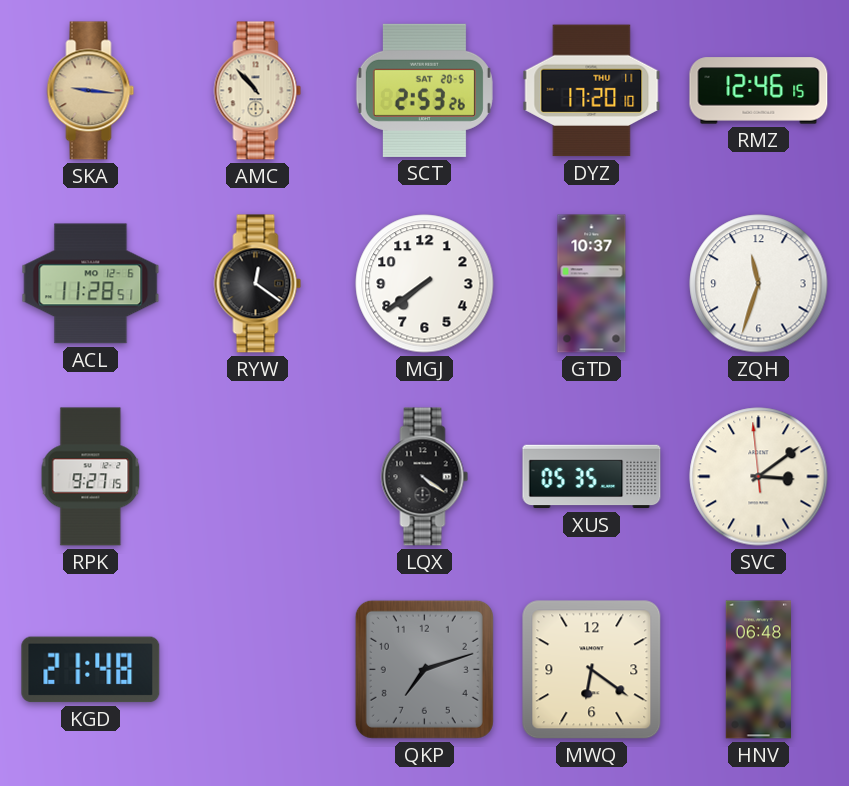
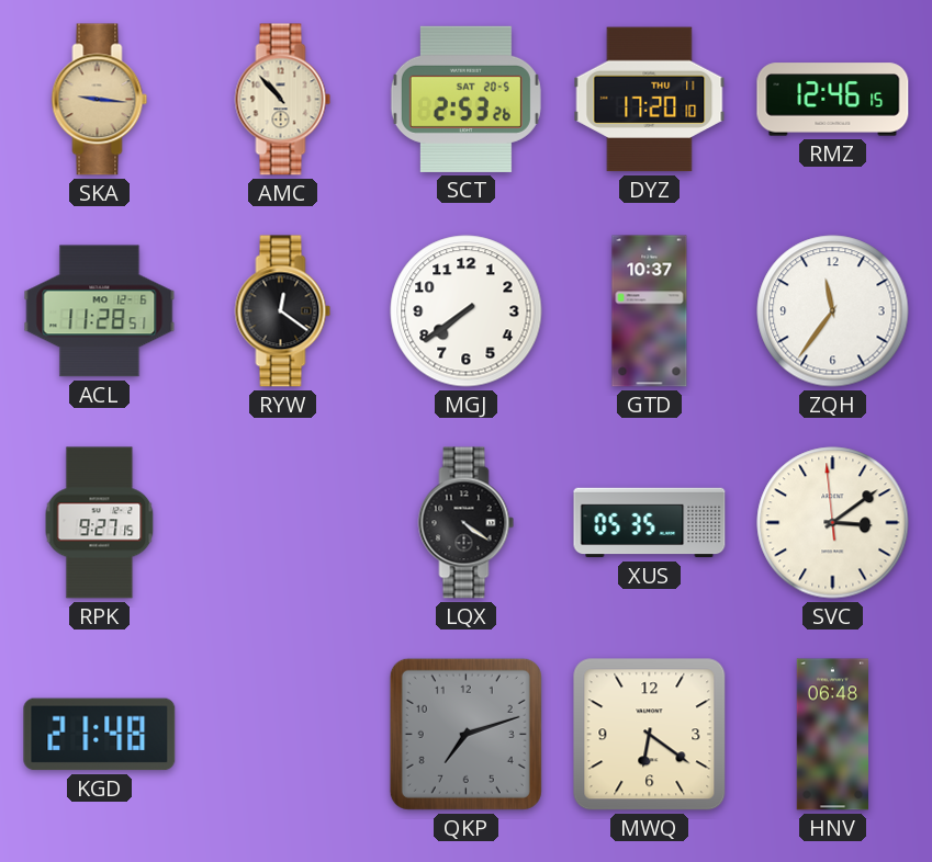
ZQH: 11:33 -> 11:36
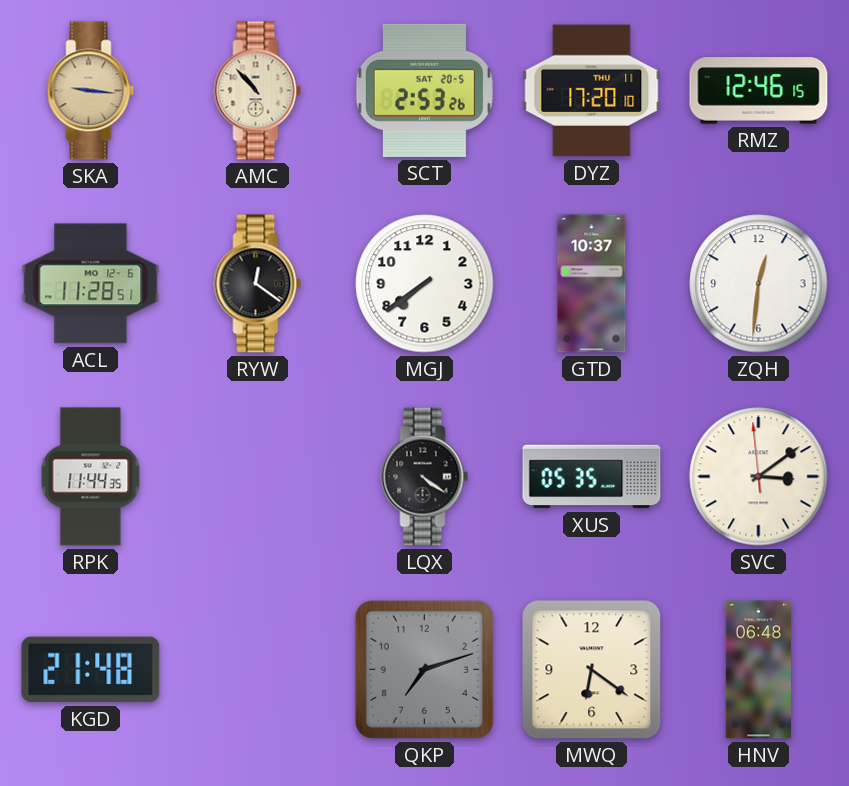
ZQH: 11:36 -> 12:31
RPK: 9:27 -> 11:44
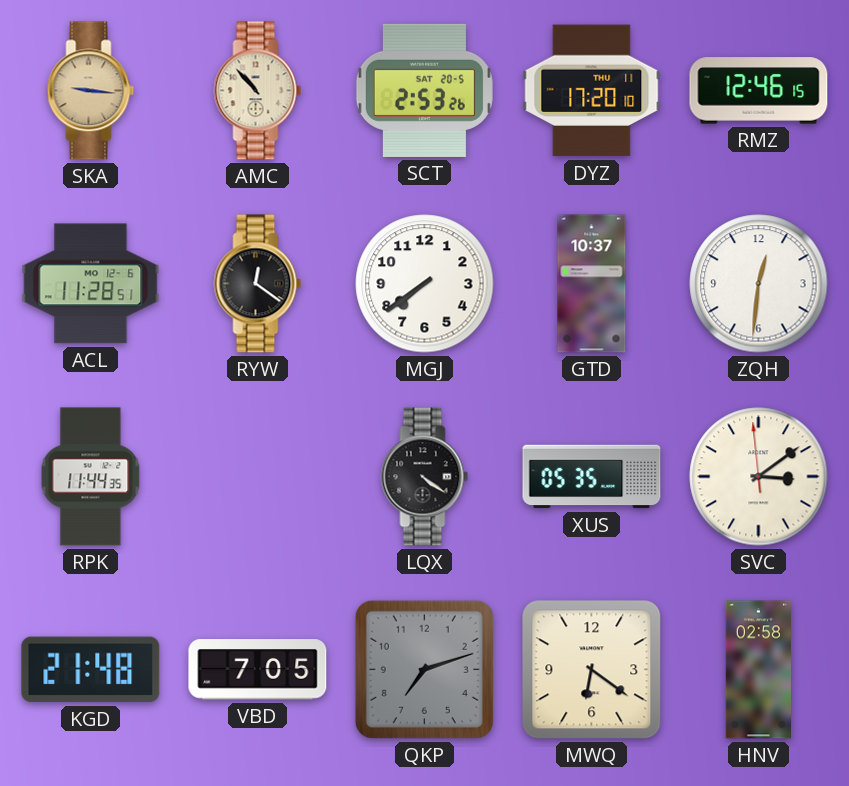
VBD: none -> 7:05
HNV: 06:48 -> 02:58
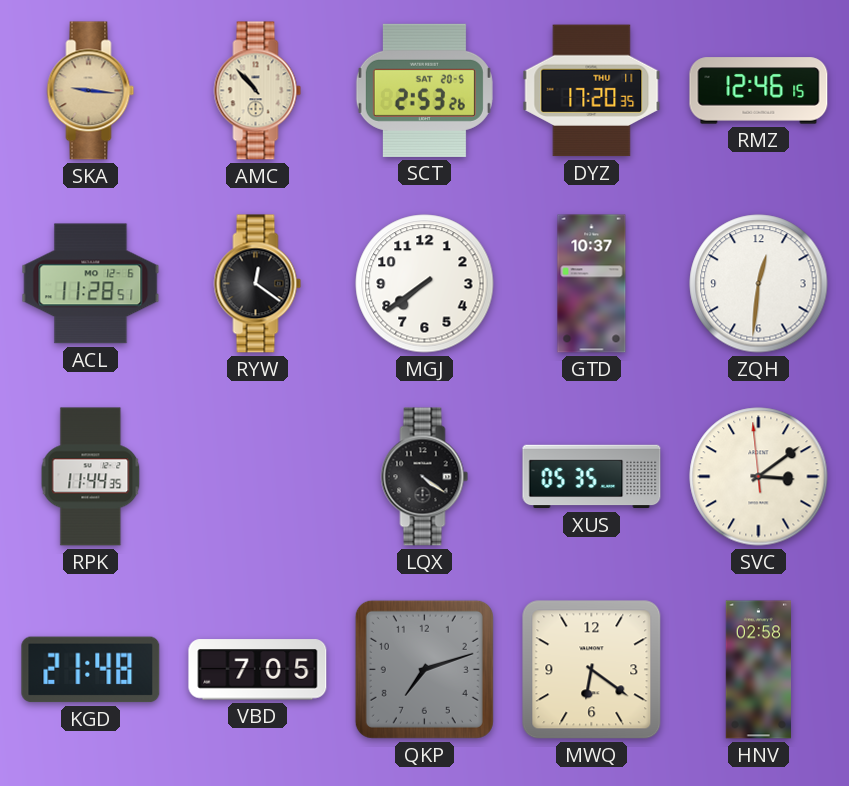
DYZ: 17:20:10 -> 17:20:35
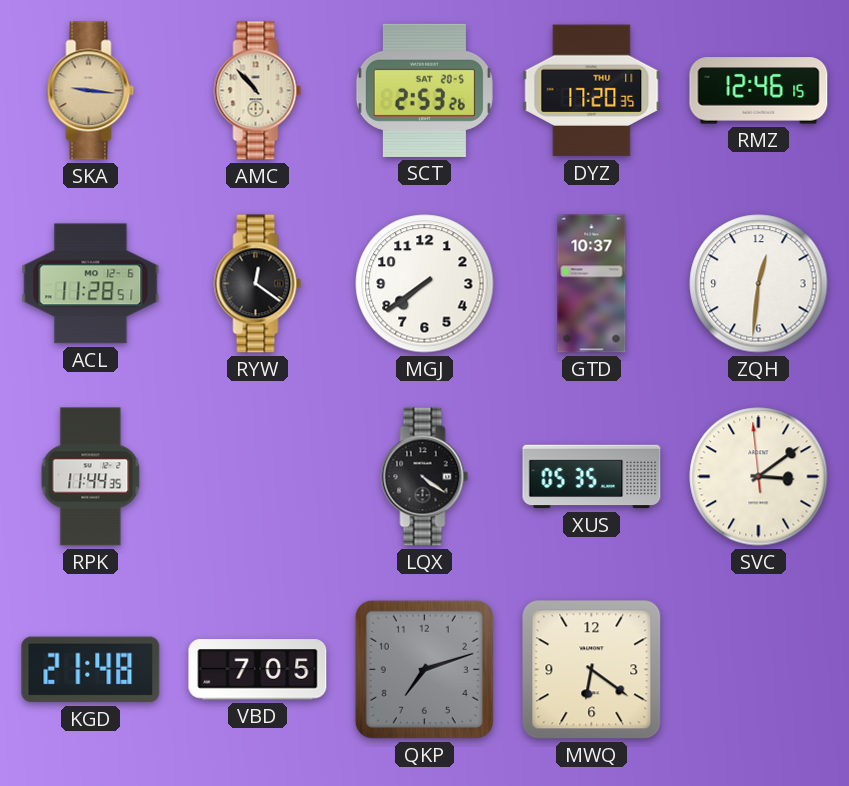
HNV: 02:58 -> none
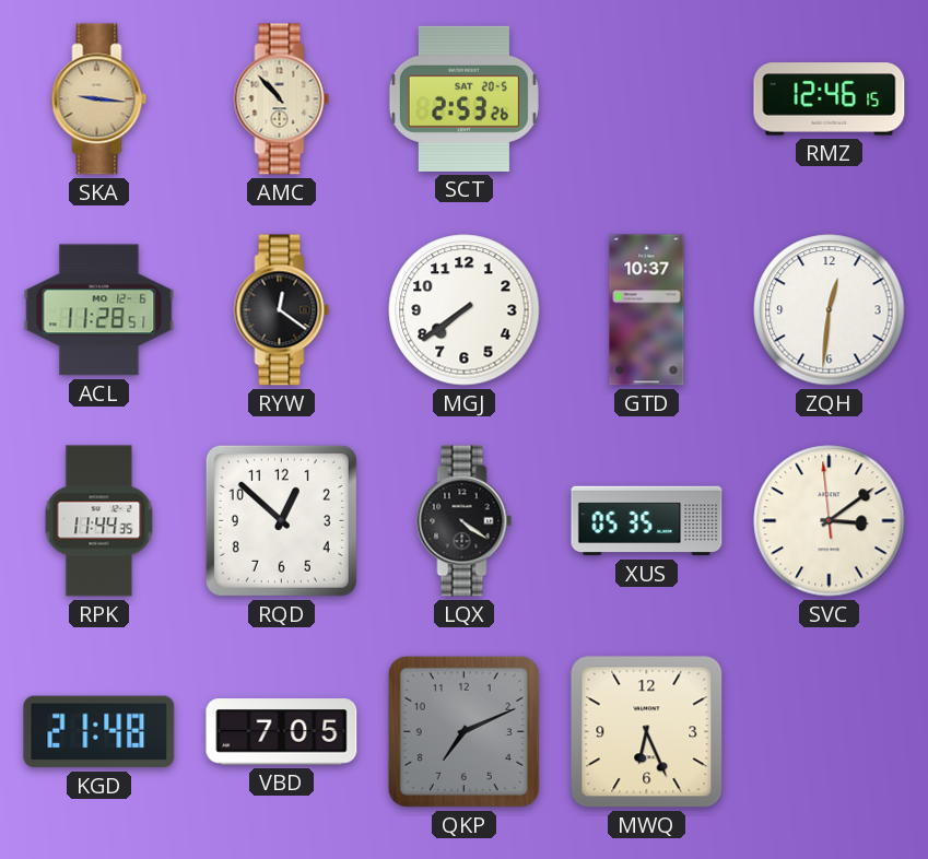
DYZ: 17:20 -> none
RQD: none -> 12:52
QKP: 7:12 -> 7:11
MWQ: 6:21 -> 6:26
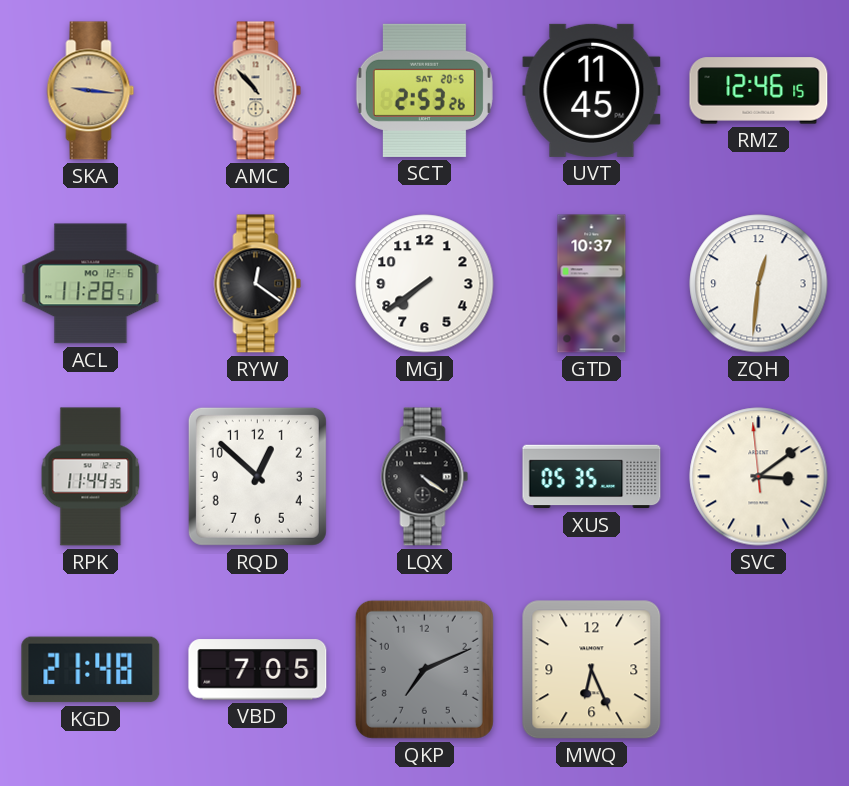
UVT: none -> 11:45
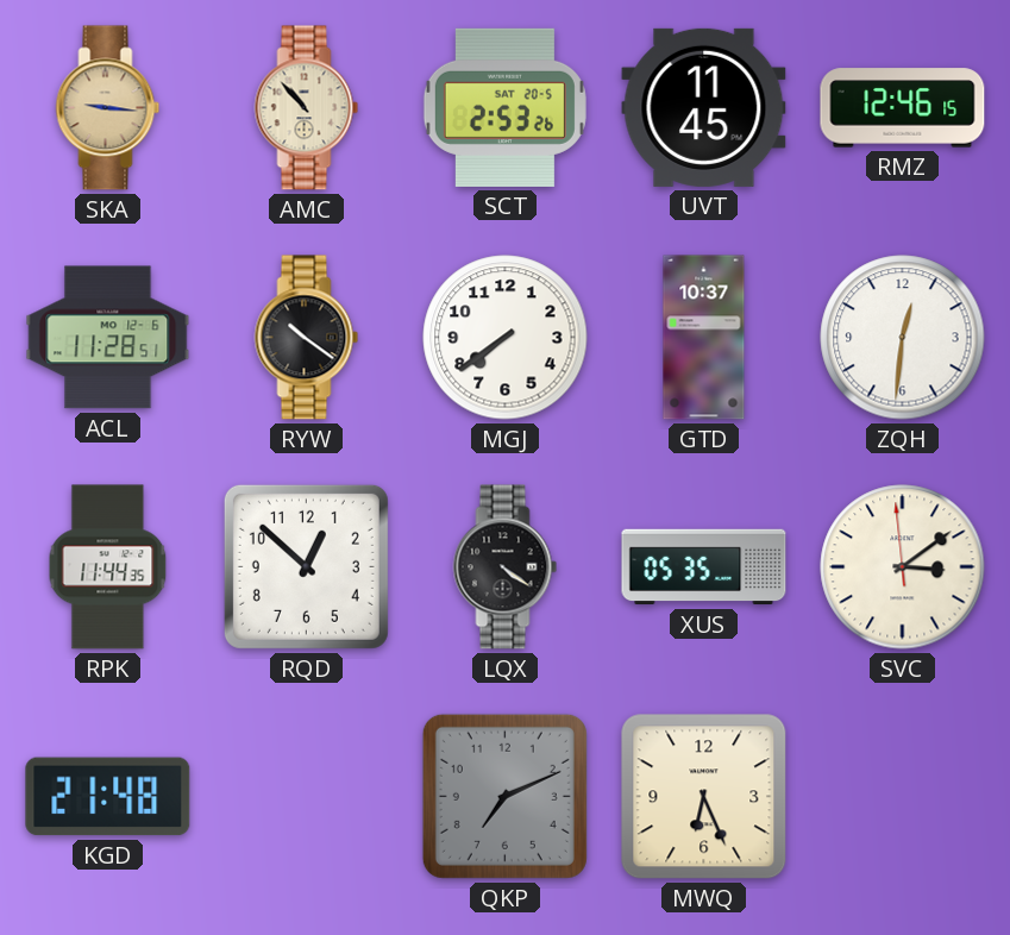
RYW: 12:21 -> 10:21
VBD: 7:05 -> none
